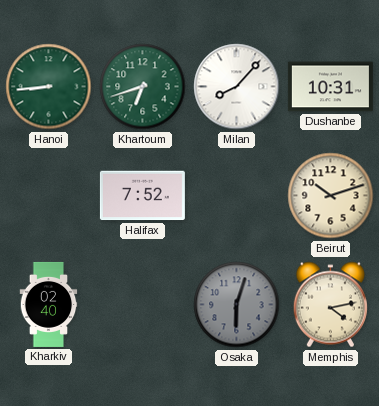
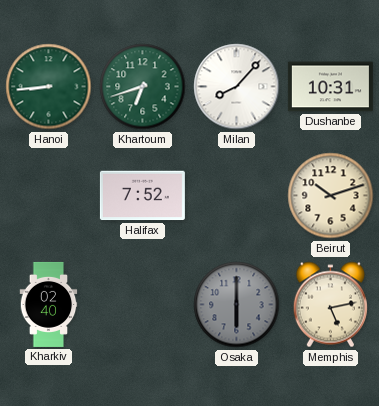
Osaka: 6:03 -> 6:00
Memphis: 4:13 -> 5:13
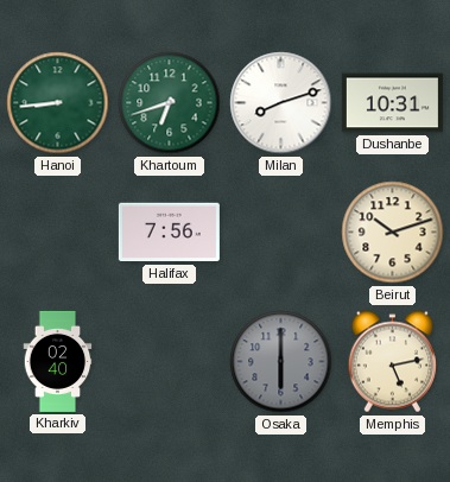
Milan: 8:07 -> 8:12
Halifax: 7:52 -> 7:56
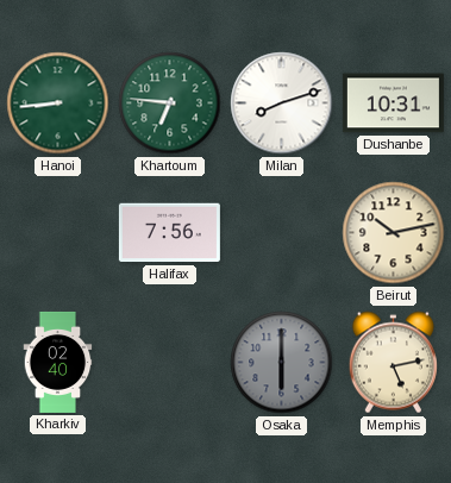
Khartoum: 6:42 -> 6:46
Beirut: 10:12 -> 10:13
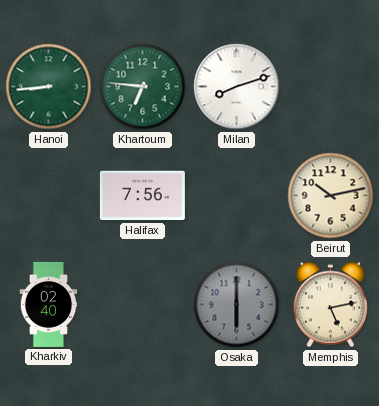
Dushanbe: 10:31 -> none
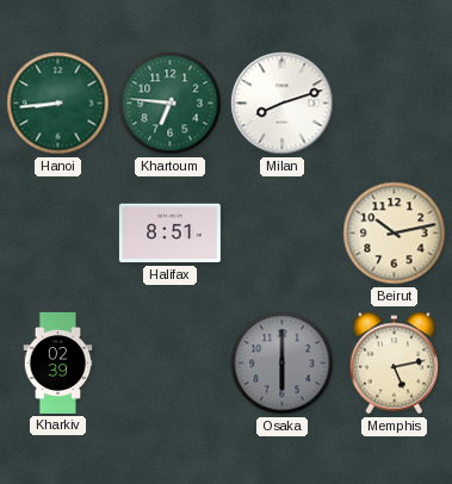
Halifax: 7:56 -> 8:51
Kharkiv: 02:40 -> 02:39
